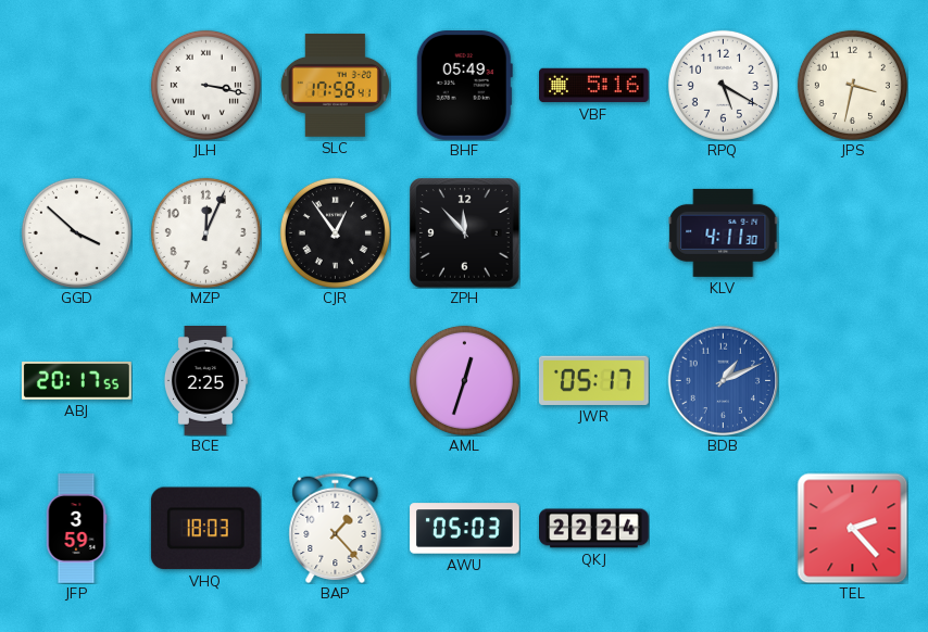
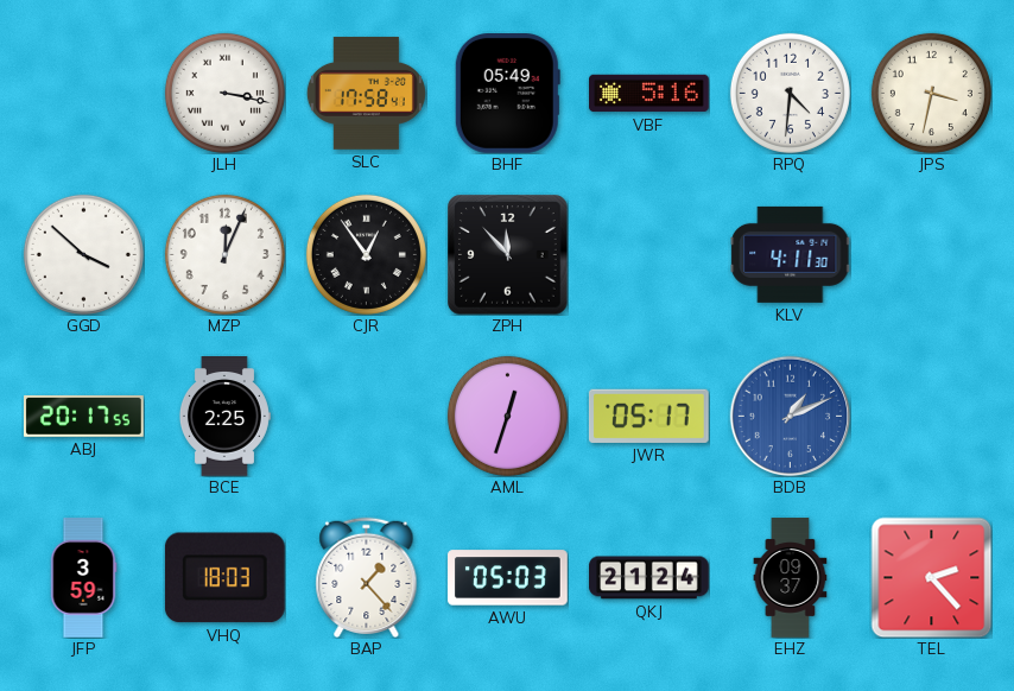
RPQ: 5:20 -> 4:31
QKJ: 22:24 -> 21:24
EHZ: none -> 09:37
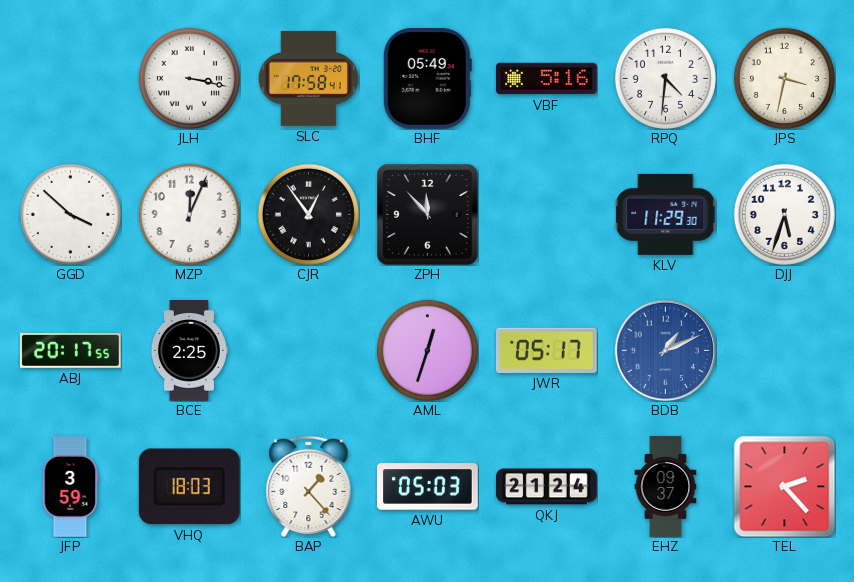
KLV: 4:11 -> 11:29
DJJ: none -> 5:33
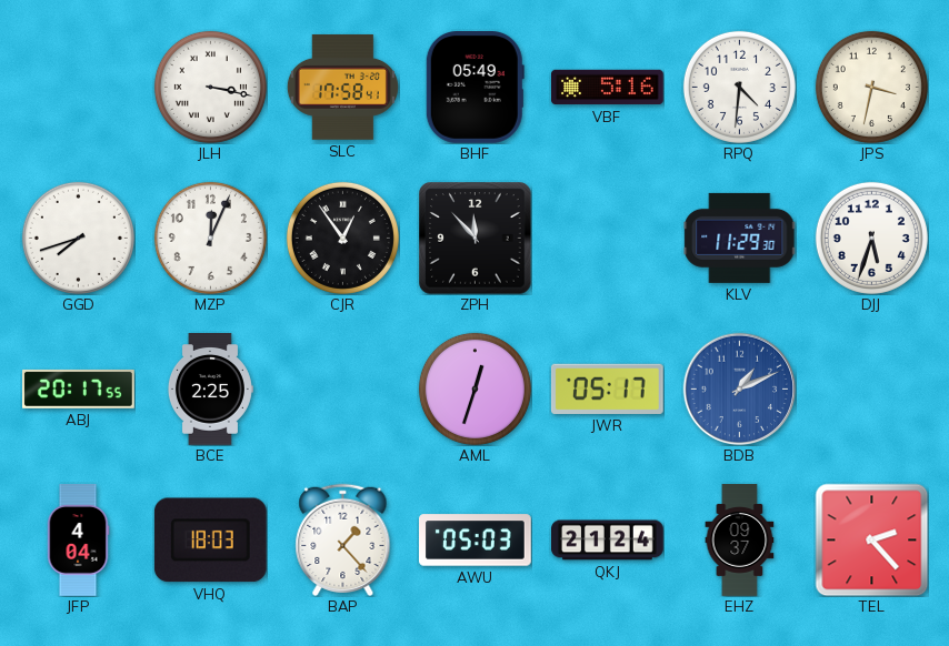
GGD: 3:52 -> 7:42
JFP: 3:59 -> 4:04
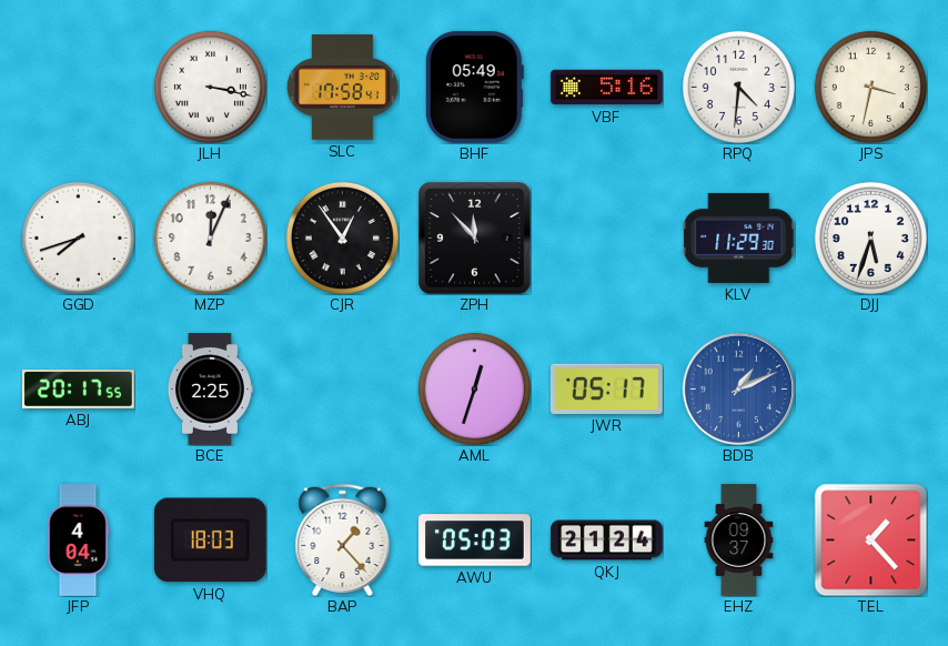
TEL: 2:23 -> 1:23
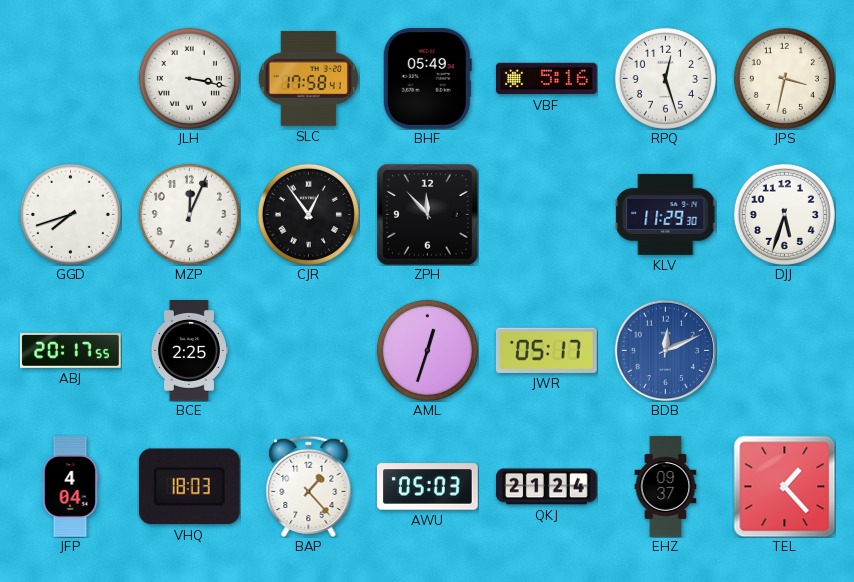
RPQ: 4:31 -> 12:27
BDB: 1:11 -> 12:11
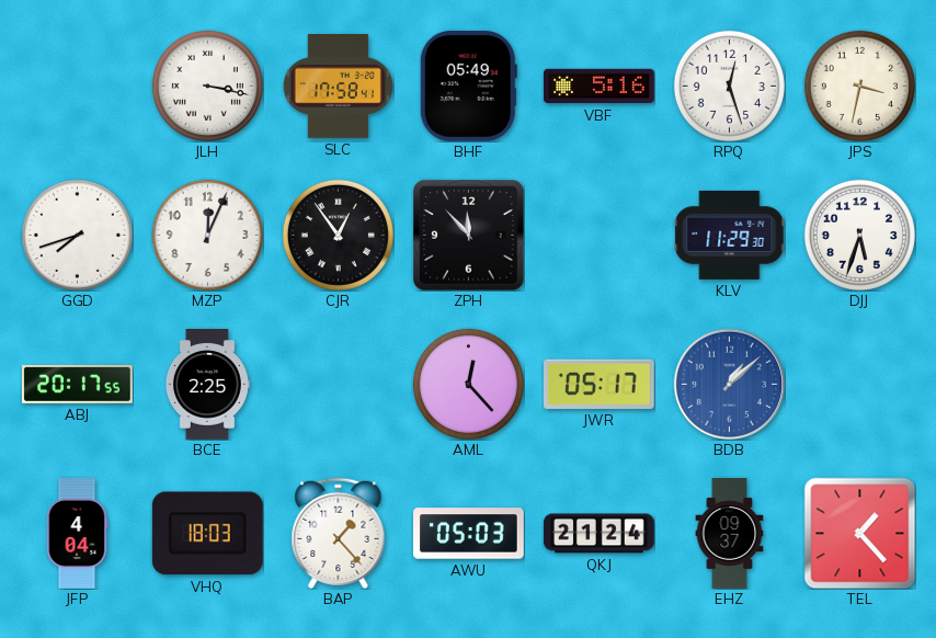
AML: 12:33 -> 12:23
BDB: 12:11 -> 1:08
